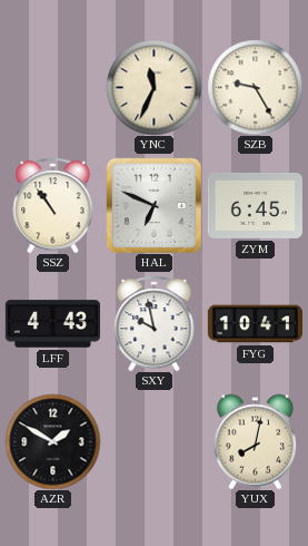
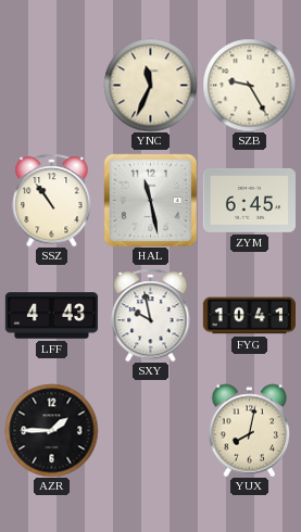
HAL: 6:49 -> 11:28
AZR: 1:50 -> 1:45
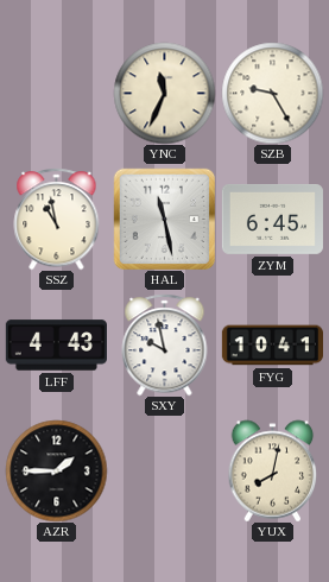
SSZ: 10:54 -> 10:58
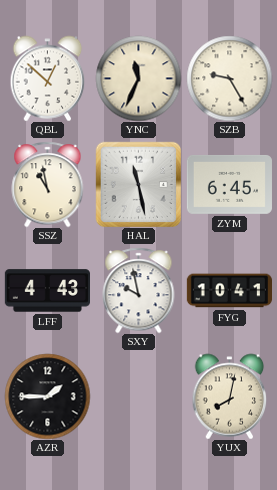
QBL: none -> 12:52
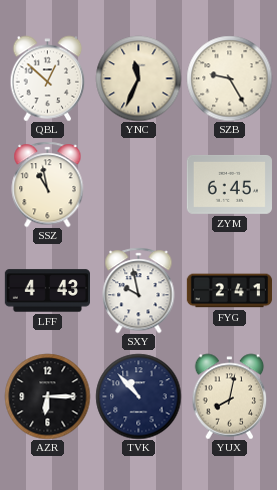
HAL: 11:28 -> none
FYG: 10:41 -> 2:41
AZR: 1:45 -> 6:15
TVK: none -> 10:53
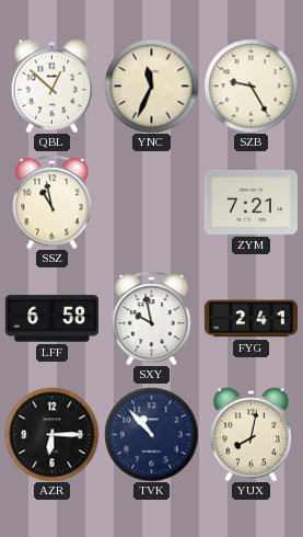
ZYM: 6:45 -> 7:21
LFF: 4:43 -> 6:58
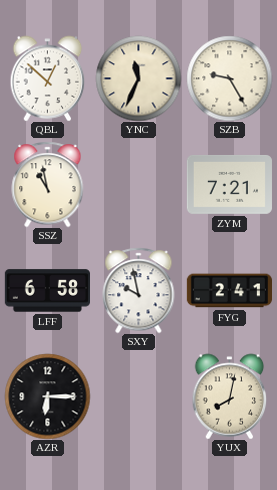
TVK: 10:53 -> none
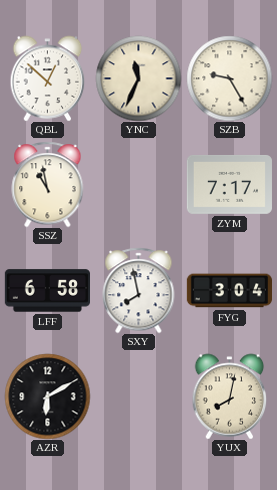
ZYM: 7:21 -> 7:17
SXY: 9:58 -> 7:58
FYG: 2:41 -> 3:04
AZR: 6:15 -> 6:10
